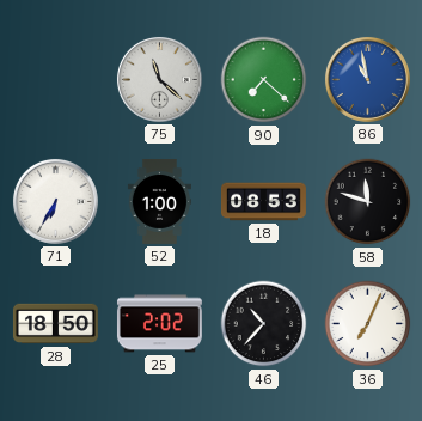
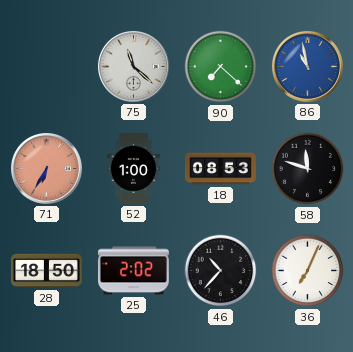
71 dial: white -> salmon
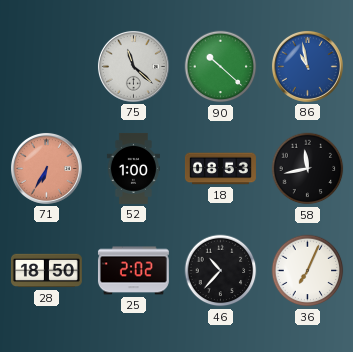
90: 7:22 -> 10:22
58: 11:48 -> 11:43
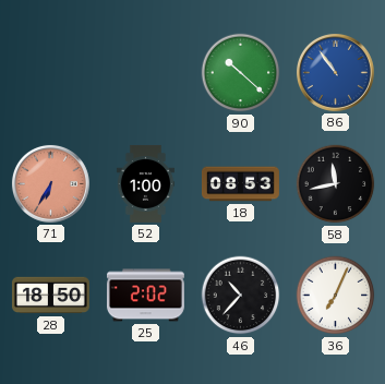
75: 11:22 -> none
86: 10:58 -> 10:54
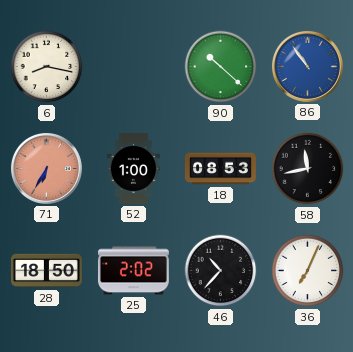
6: none -> 8:17
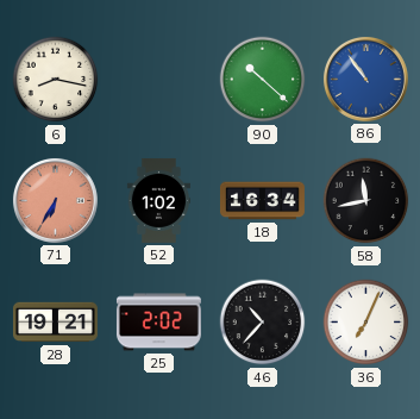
52: 1:00 -> 1:02
18: 08:53 -> 16:34
28: 18:50 -> 19:21
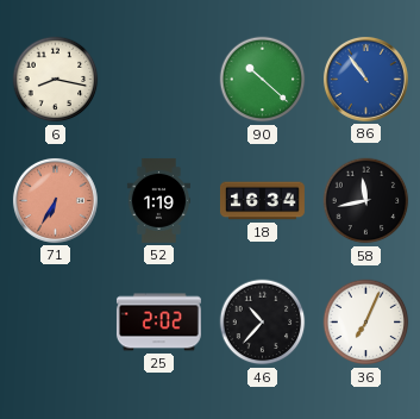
52: 1:02 -> 1:19
28: 19:21 -> none
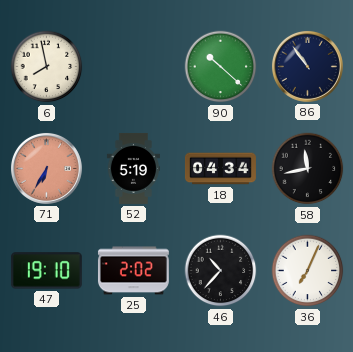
6: 8:17 -> 7:58
86 dial: blue -> navy
52: 1:19 -> 5:19
18: 16:34 -> 04:34
47: none -> 19:10
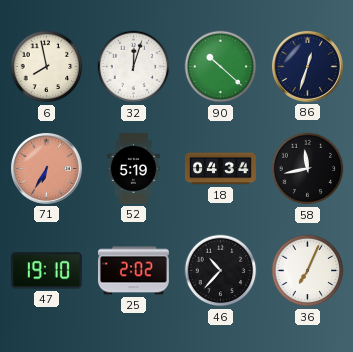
32: none -> 12:03
86: 10:54 -> 12:33
